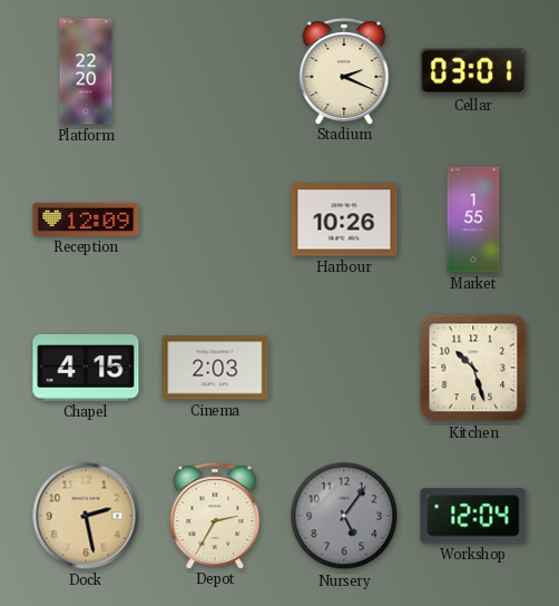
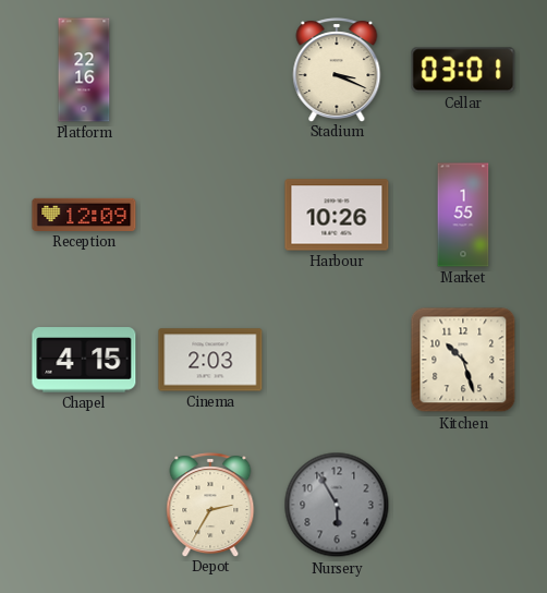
Platform: 22:20 -> 22:16
Stadium: 2:19 -> 3:19
Dock: 2:28 -> none
Nursery: 5:06 -> 5:55
Workshop: 12:04 -> none
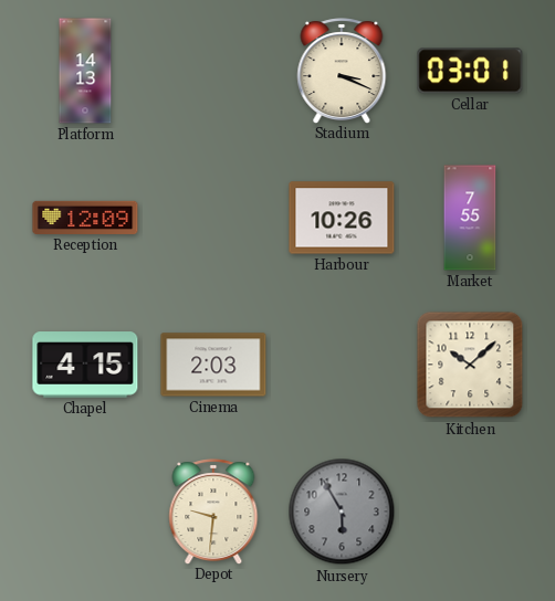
Platform: 22:16 -> 14:13
Market: 1:55 -> 7:55
Kitchen: 10:27 -> 10:08
Depot: 2:35 -> 9:31
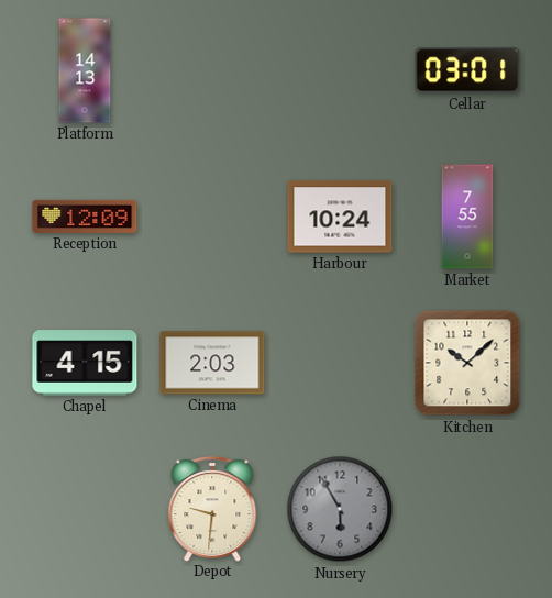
Stadium: 3:19 -> none
Harbour: 10:26 -> 10:24
